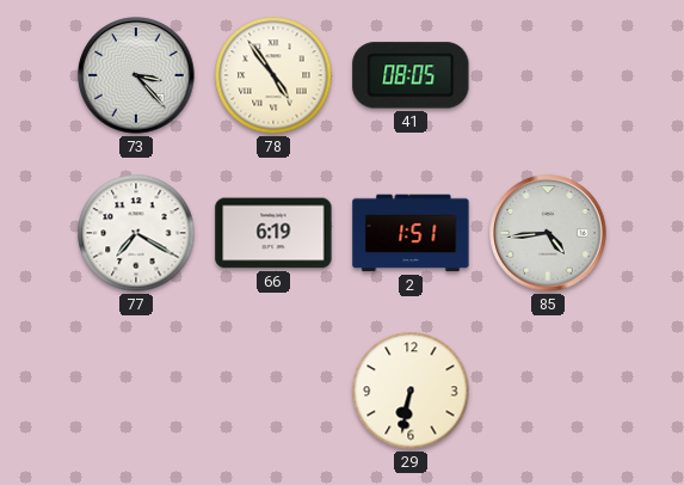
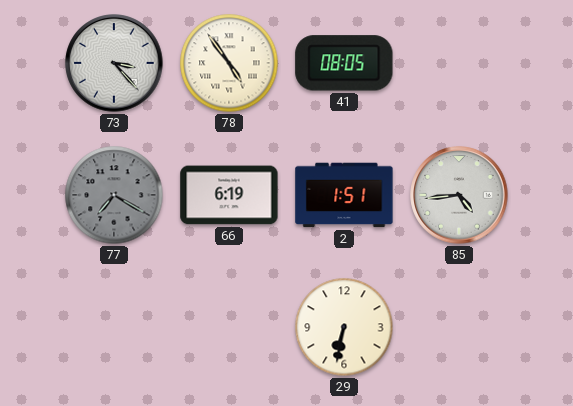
77 dial: white -> grey
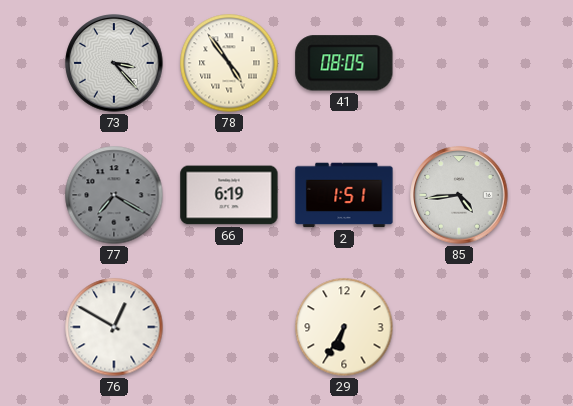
76: none -> 12:50
29: 6:32 -> 6:35
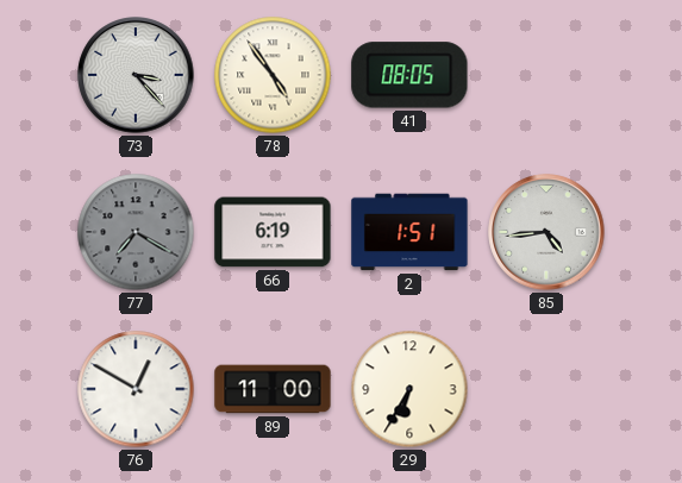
89: none -> 11:00
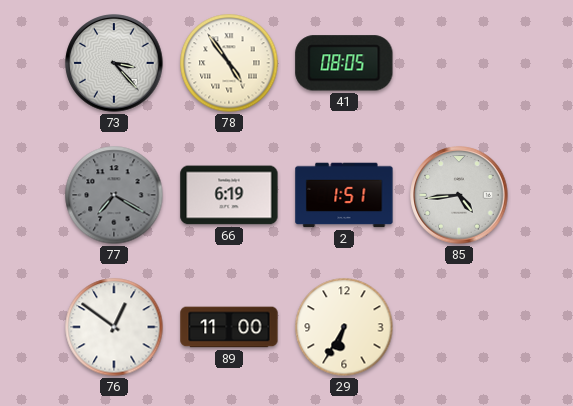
76: 12:50 -> 12:51
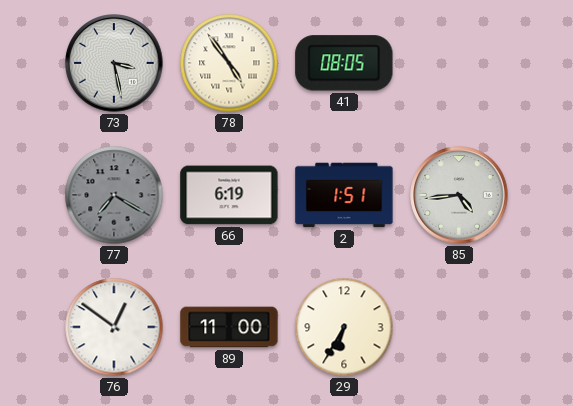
73: 3:23 -> 3:28
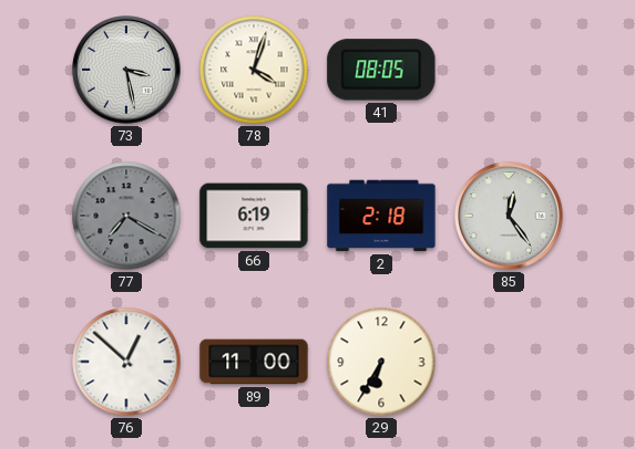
78: 4:54 -> 4:03
2: 1:51 -> 2:18
85: 4:44 -> 12:24
76: 12:51 -> 12:52
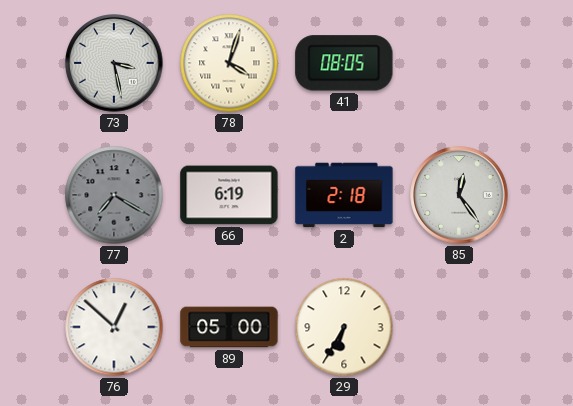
89: 11:00 -> 05:00
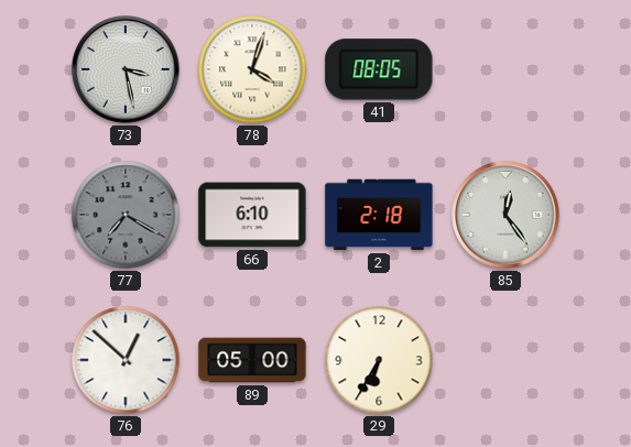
66: 6:19 -> 6:10
